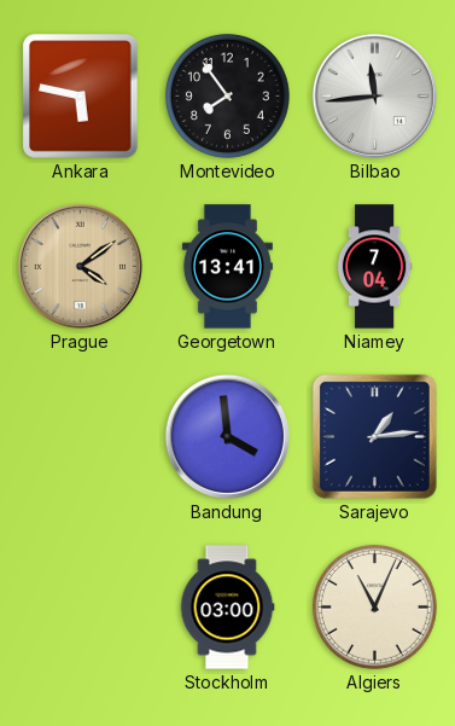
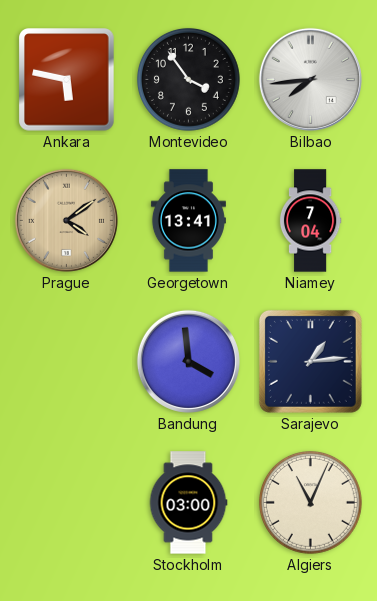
Montevideo: 7:54 -> 3:54
Bilbao: 11:44 -> 7:44
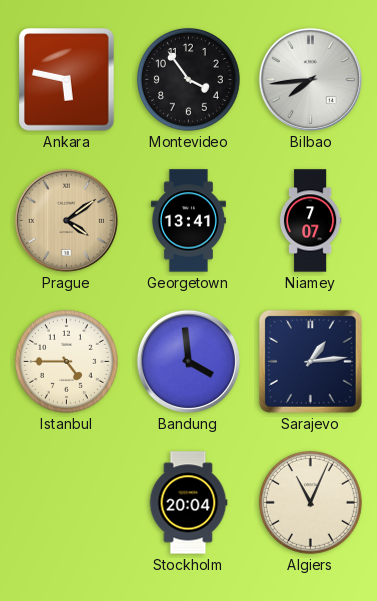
Niamey: 7:04 -> 7:07
Istanbul: none -> 4:45
Stockholm: 03:00 -> 20:04
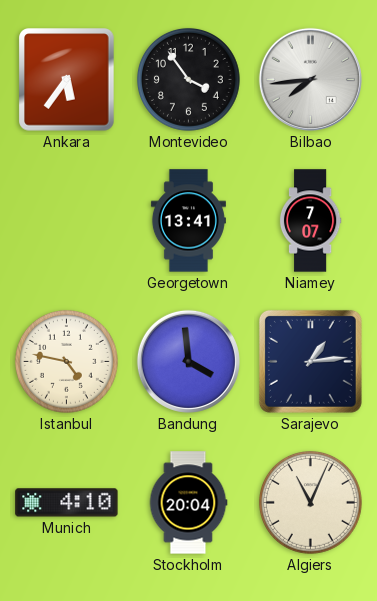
Ankara: 5:47 -> 5:36
Prague: 4:09 -> none
Istanbul: 4:45 -> 4:47
Munich: none -> 4:10
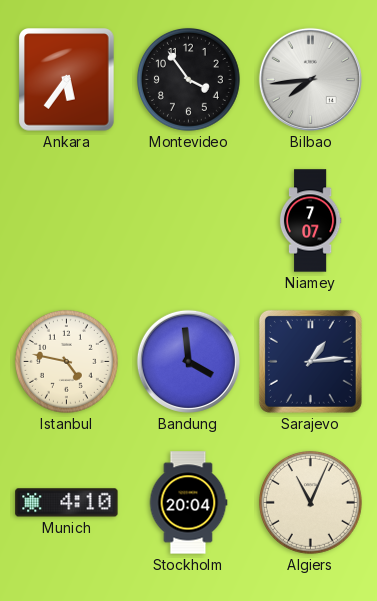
Georgetown: 13:41 -> none
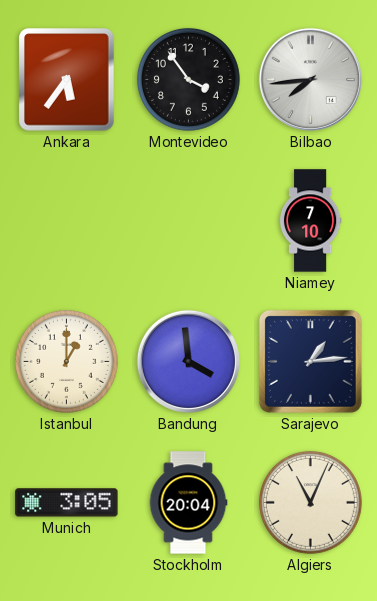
Niamey: 7:07 -> 7:10
Istanbul: 4:47 -> 1:00
Munich: 4:10 -> 3:05
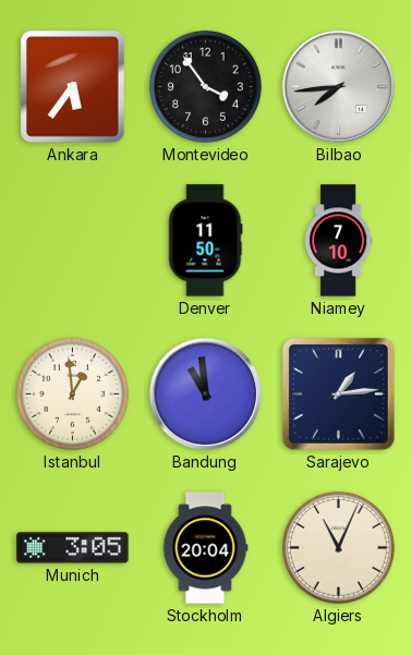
Denver: none -> 11:50
Istanbul: 1:00 -> 12:59
Bandung: 3:59 -> 10:59
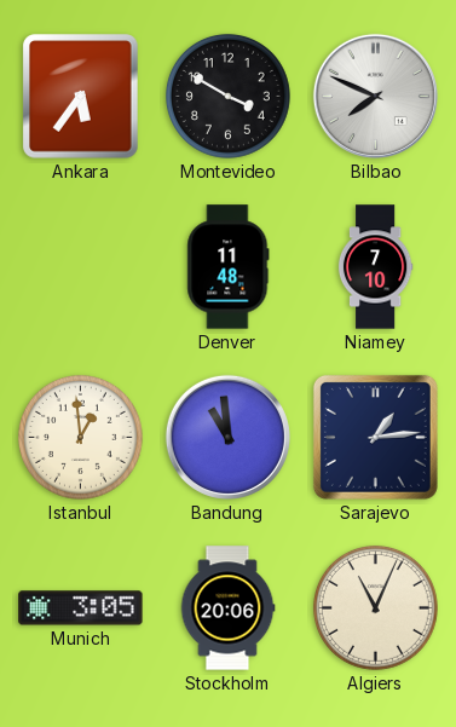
Montevideo: 3:54 -> 3:50
Bilbao: 7:44 -> 7:49
Denver: 11:50 -> 11:48
Stockholm: 20:04 -> 20:06
